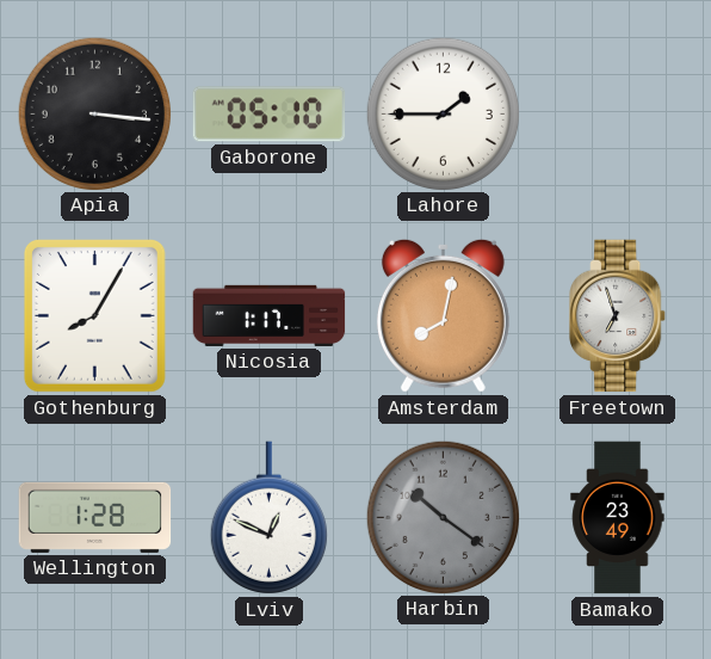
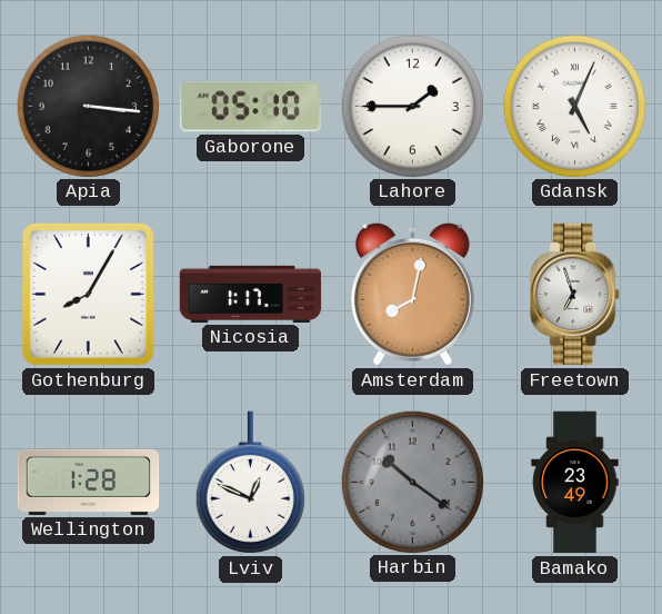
Gdansk: none -> 5:04
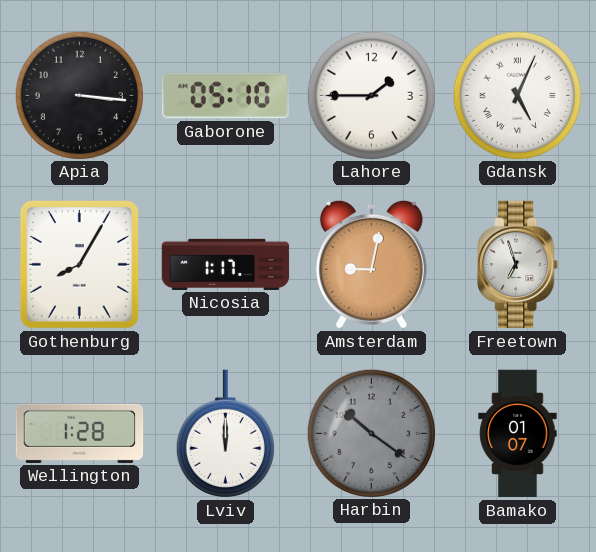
Amsterdam: 8:02 -> 9:02
Lviv: 12:49 -> 12:00
Bamako: 23:49 -> 01:07
